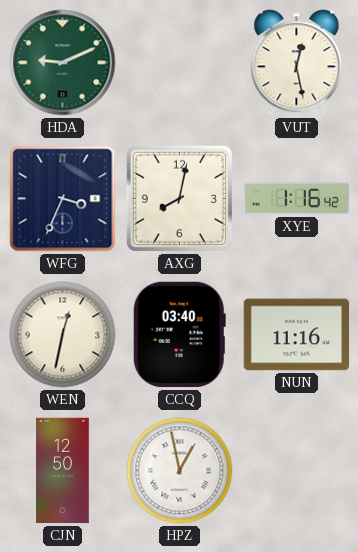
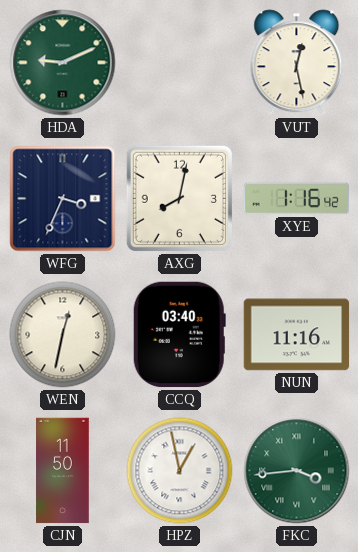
CJN: 12:50 -> 11:50
FKC: none -> 3:44
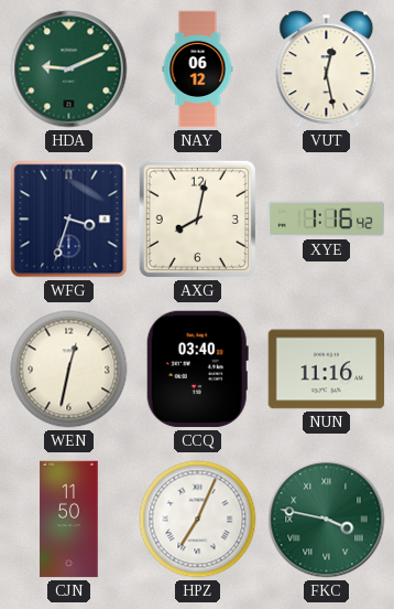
NAY: none -> 06:12
WFG: 3:34 -> 3:33
HPZ: 12:58 -> 7:04
FKC: 3:44 -> 3:47
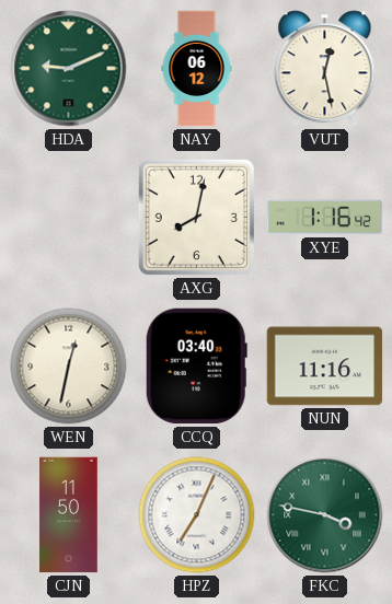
WFG: 3:33 -> none
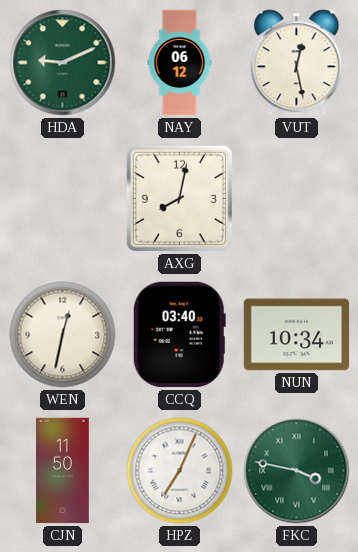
XYE: 1:16 -> none
NUN: 11:16 -> 10:34
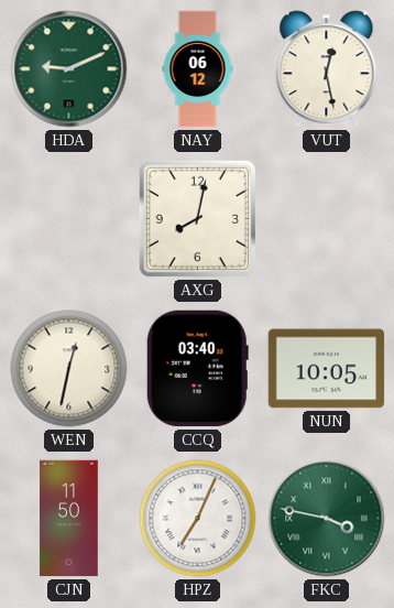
NUN: 10:34 -> 10:05
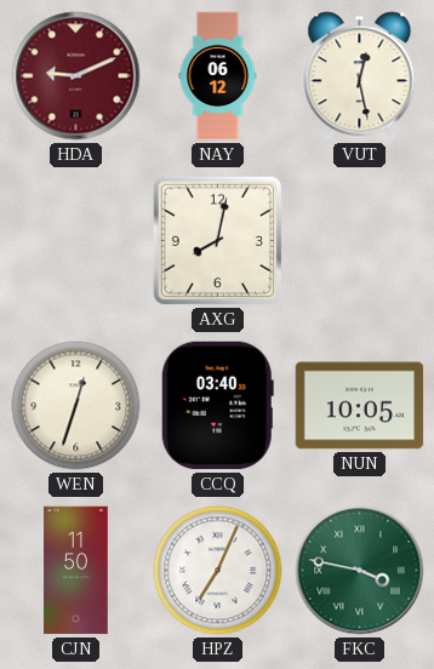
HDA dial: green -> burgundy
WEN: 12:32 -> 12:33
